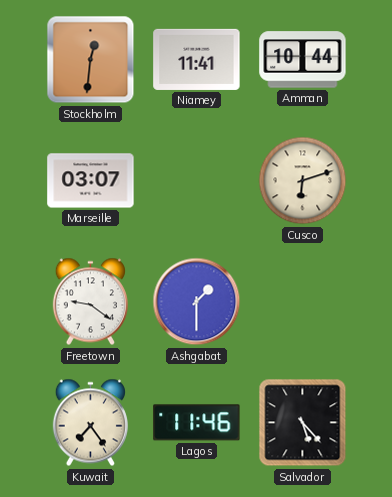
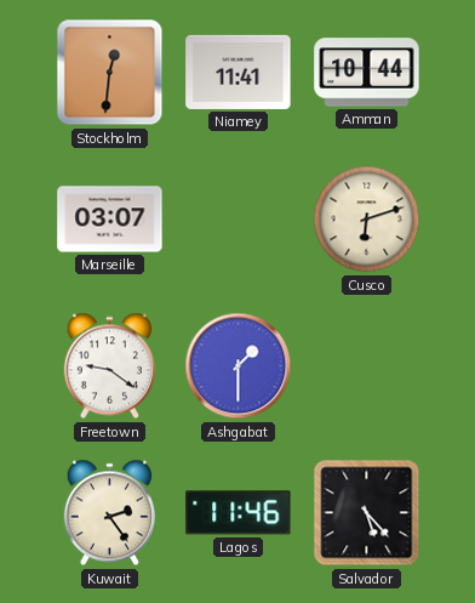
Kuwait: 7:24 -> 2:24
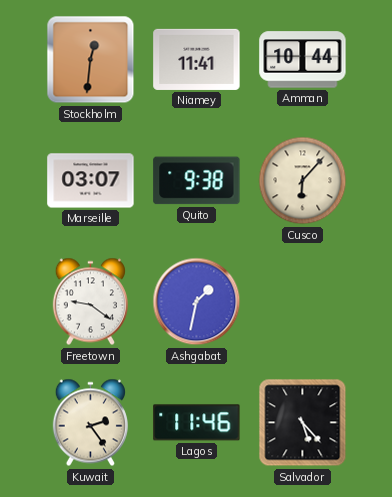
Quito: none -> 9:38
Cusco: 6:12 -> 6:07
Ashgabat: 1:30 -> 1:32
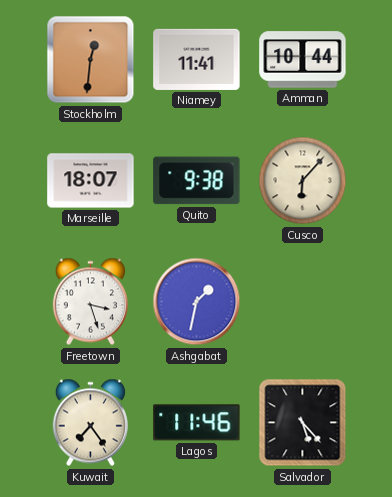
Marseille: 03:07 -> 18:07
Freetown: 9:21 -> 3:27
Kuwait: 2:24 -> 7:24
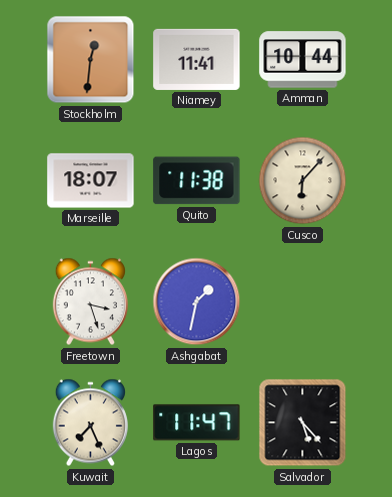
Quito: 9:38 -> 11:38
Kuwait: 7:24 -> 7:26
Lagos: 11:46 -> 11:47
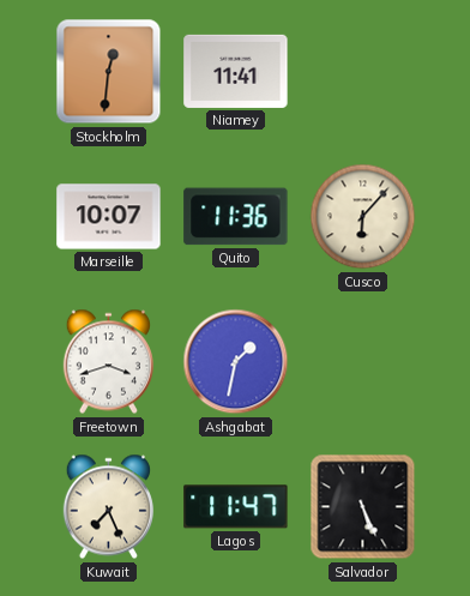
Amman: 10:44 -> none
Marseille: 18:07 -> 10:07
Quito: 11:38 -> 11:36
Freetown: 3:27 -> 3:42
Salvador: 5:23 -> 5:26
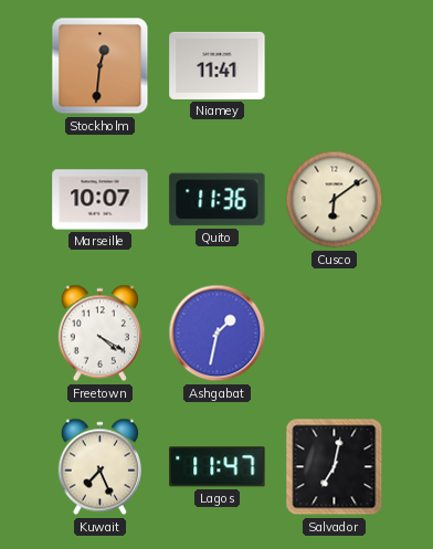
Cusco: 6:07 -> 6:09
Freetown: 3:42 -> 4:20
Salvador: 5:26 -> 7:02
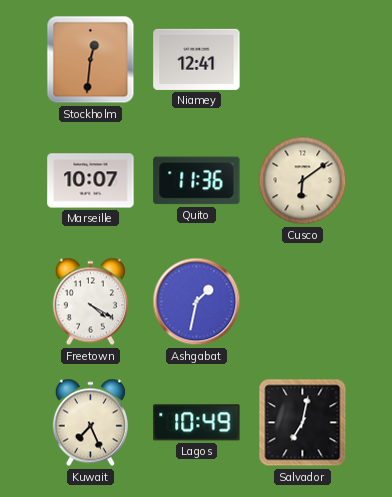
Niamey: 11:41 -> 12:41
Lagos: 11:47 -> 10:49
